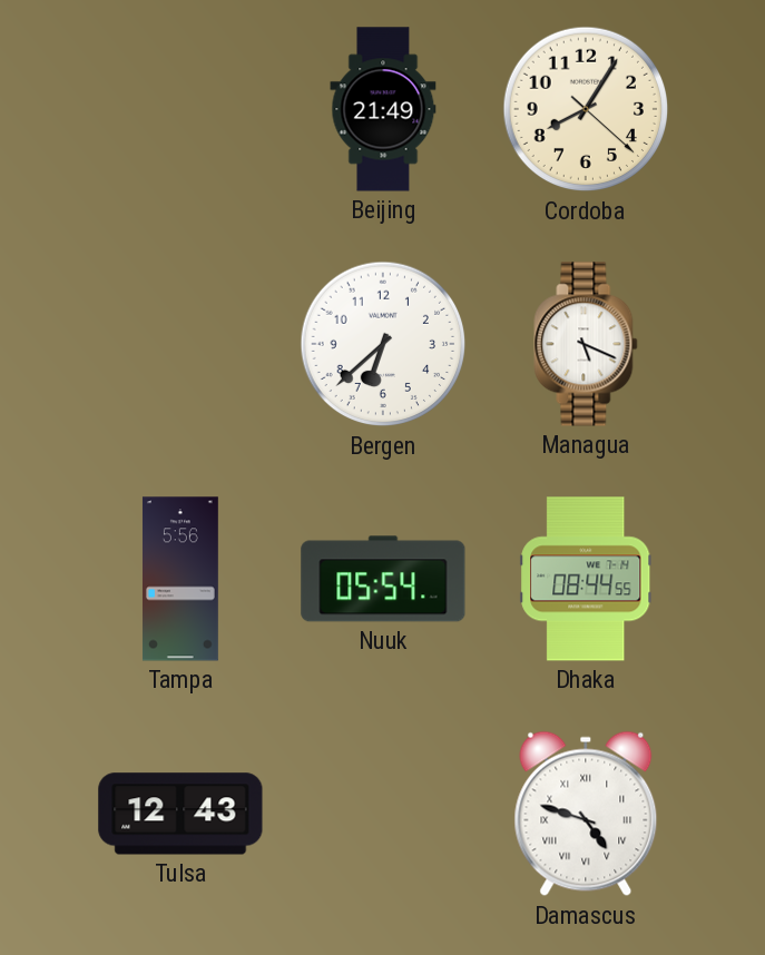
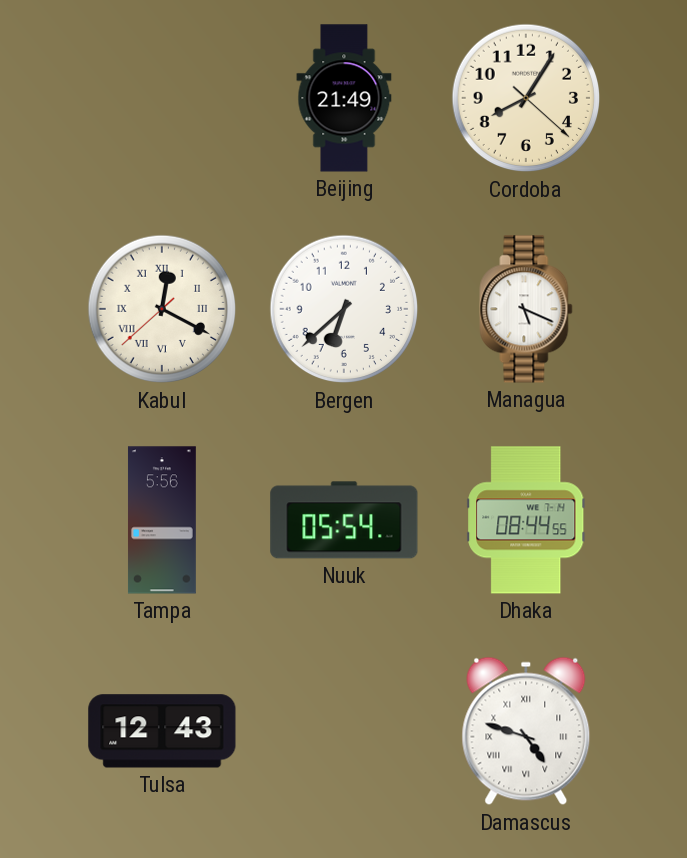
Kabul: none -> 12:19
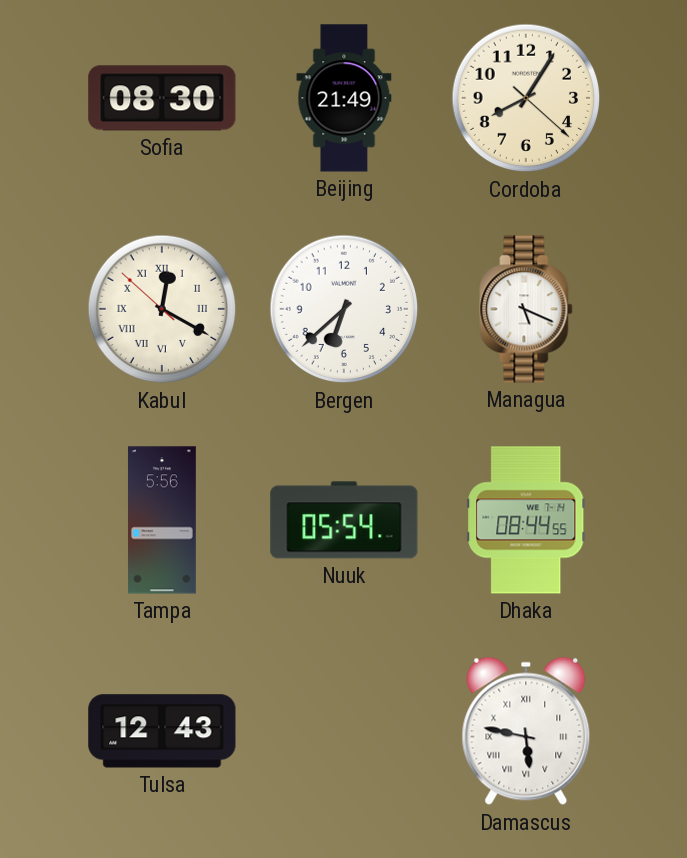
Sofia: none -> 08:30
Kabul: 12:19:38 -> 12:19:52
Damascus: 4:48 -> 5:47
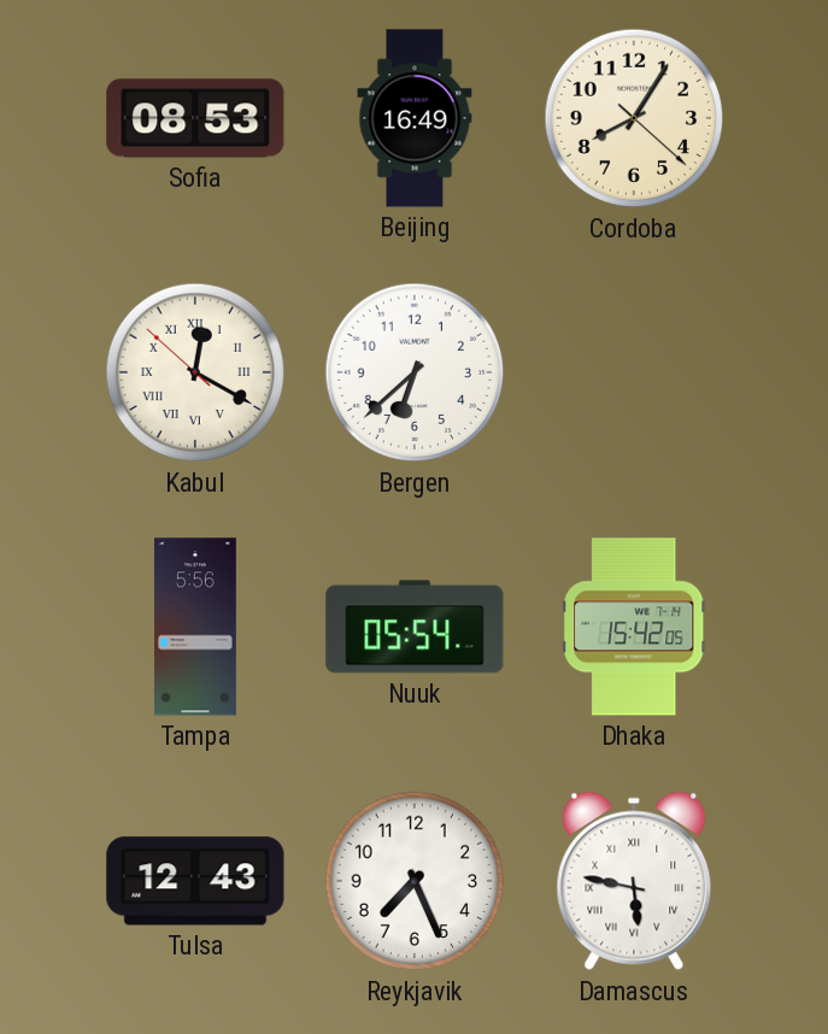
Sofia: 08:30 -> 08:53
Beijing: 21:49 -> 16:49
Managua: 5:19 -> none
Dhaka: 08:44 -> 15:42
Reykjavik: none -> 7:26
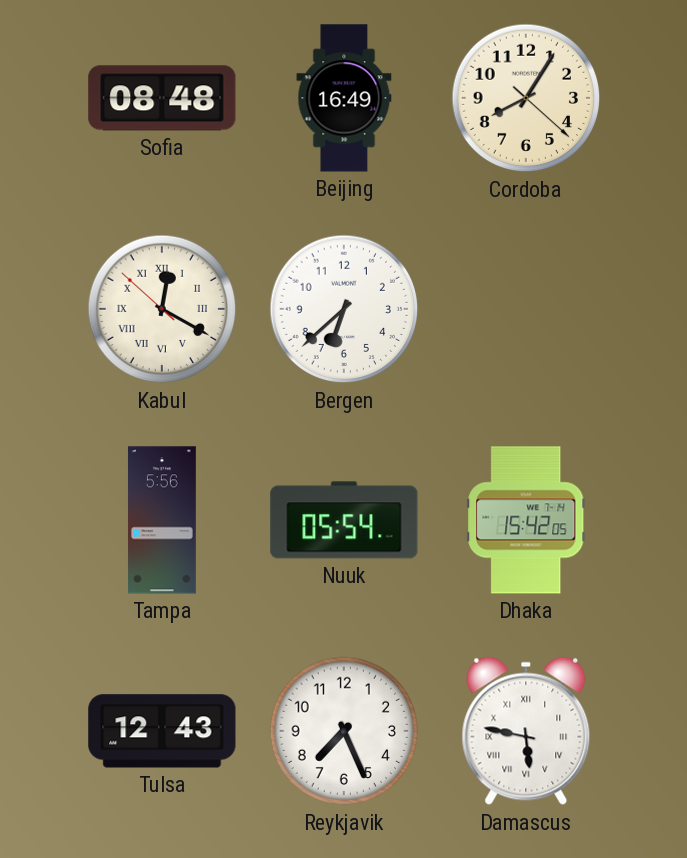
Sofia: 08:53 -> 08:48
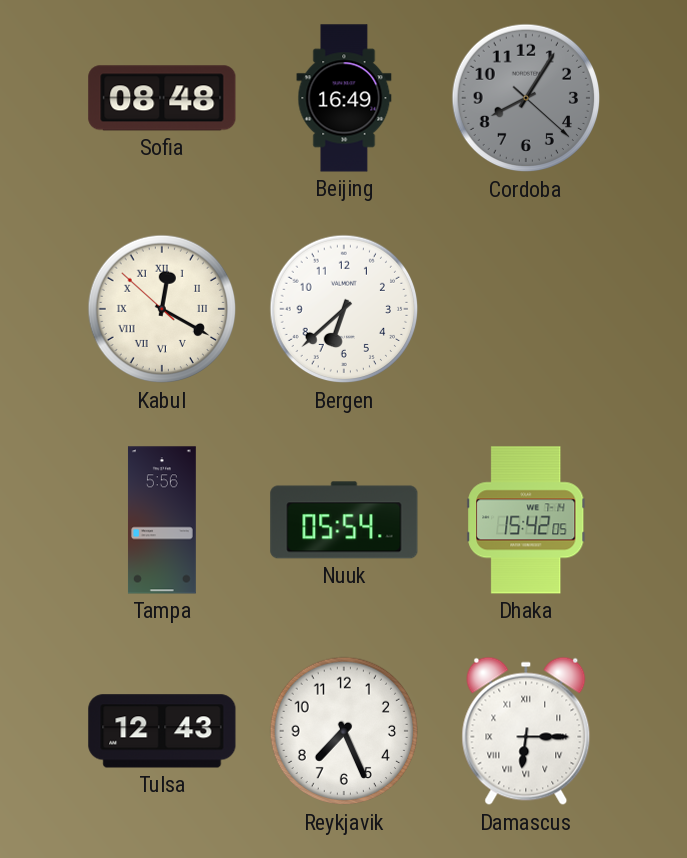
Cordoba dial: cream -> grey
Damascus: 5:47 -> 6:15
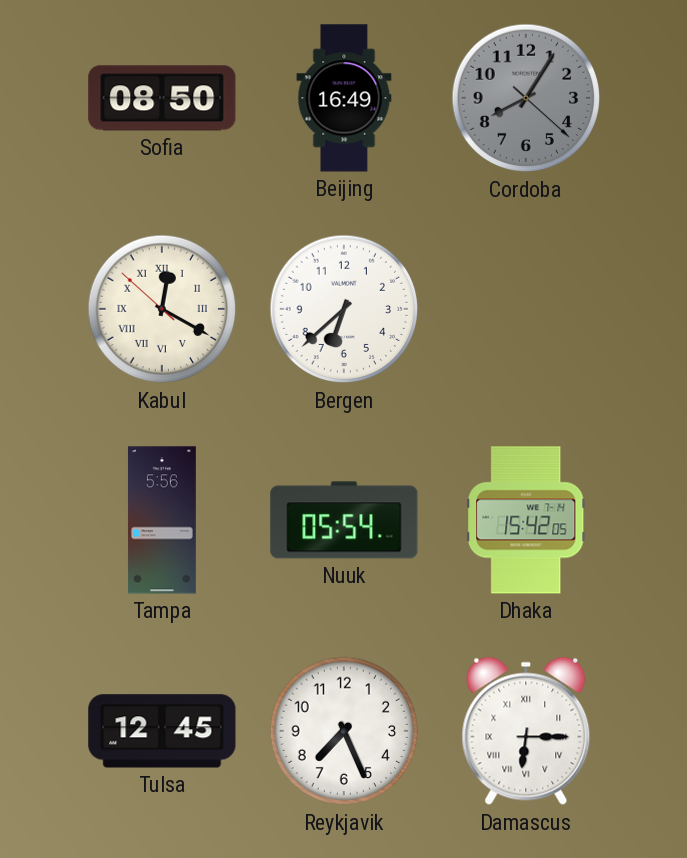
Sofia: 08:48 -> 08:50
Tulsa: 12:43 -> 12:45
